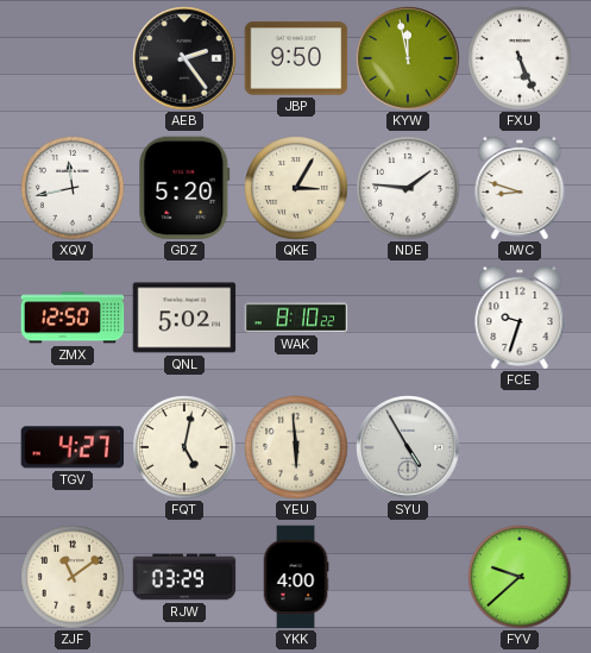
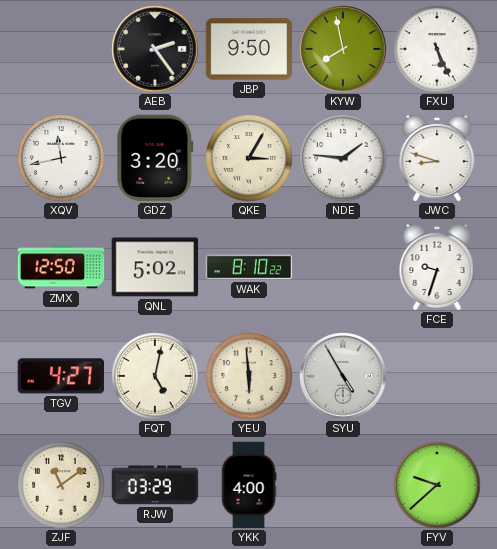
KYW: 11:58 -> 7:58
GDZ: 5:20 -> 3:20
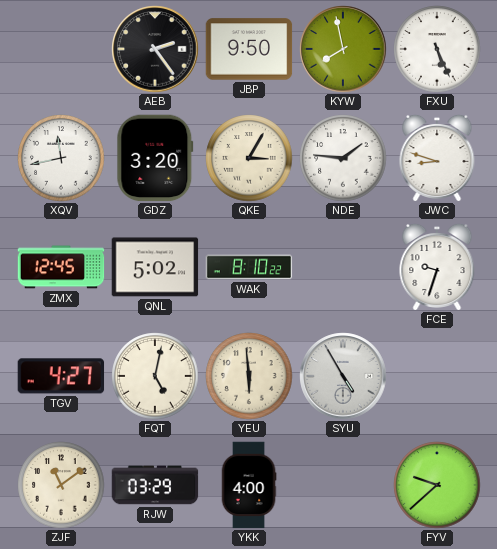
ZMX: 12:50 -> 12:45
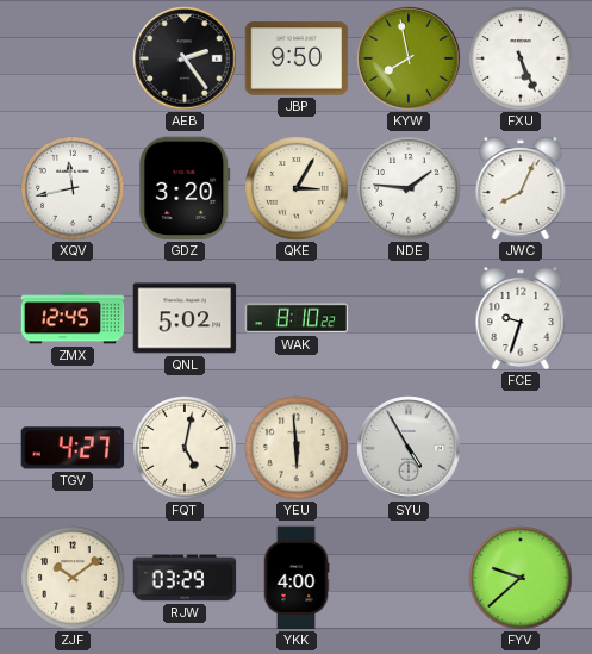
JWC: 8:48 -> 8:04
ZJF: 11:09 -> 10:09
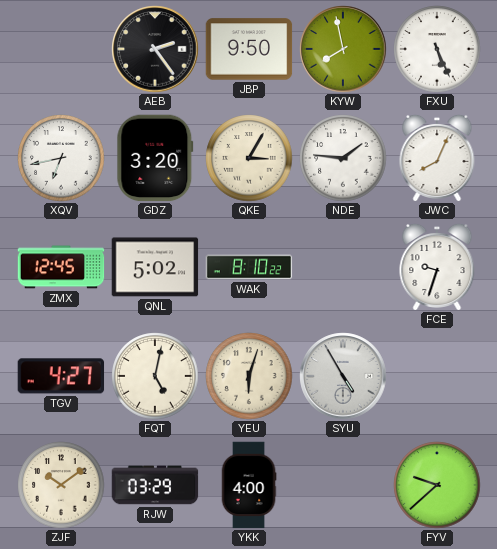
XQV: 11:43 -> 6:43
YEU: 5:59 -> 6:03
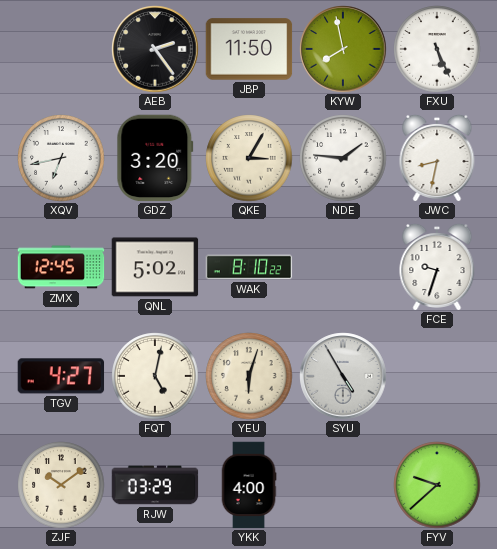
JBP: 9:50 -> 11:50
JWC: 8:04 -> 8:32
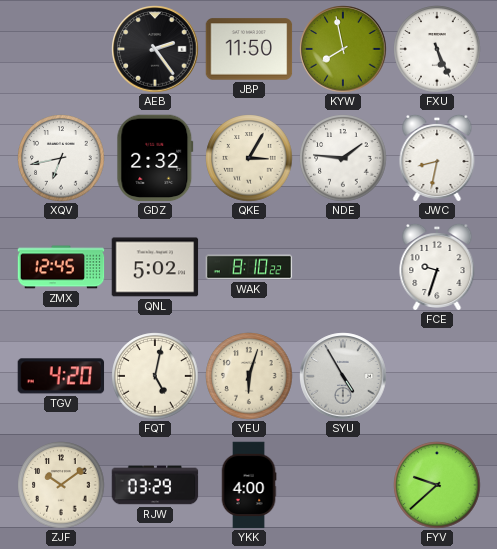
GDZ: 3:20 -> 2:32
TGV: 4:27 -> 4:20
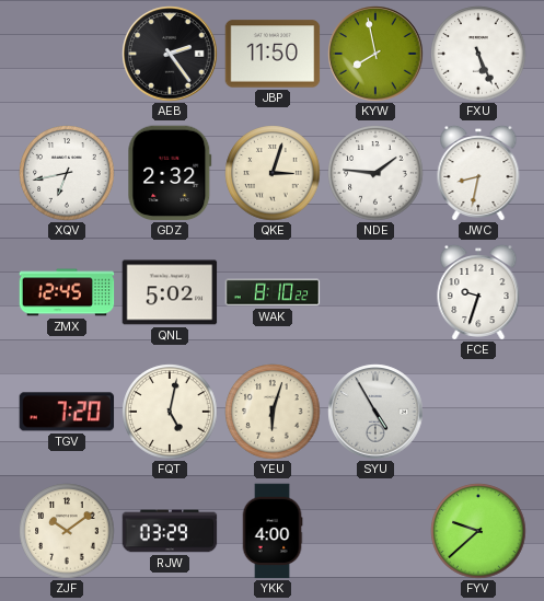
QKE: 3:05 -> 3:03
TGV: 4:20 -> 7:20
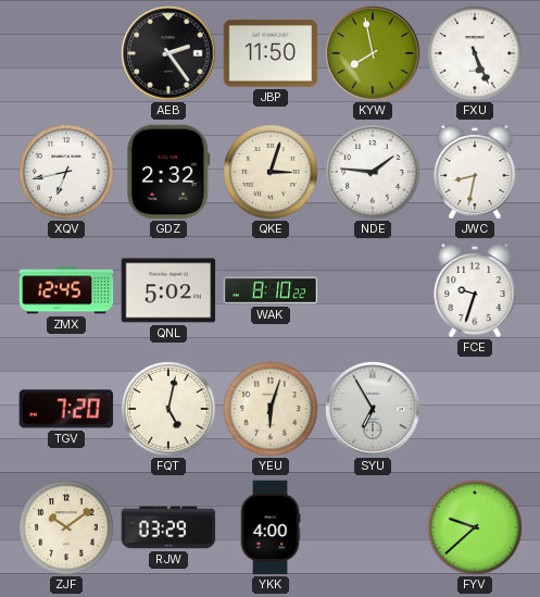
SYU: 4:55 -> 6:55
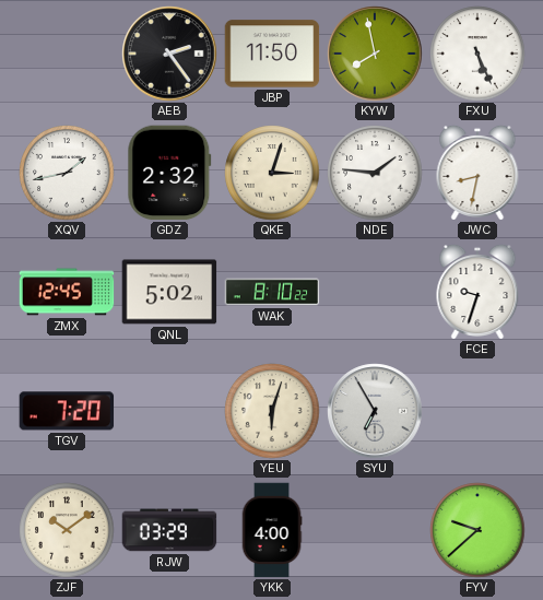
XQV: 6:43 -> 1:43
FQT: 5:02 -> none
